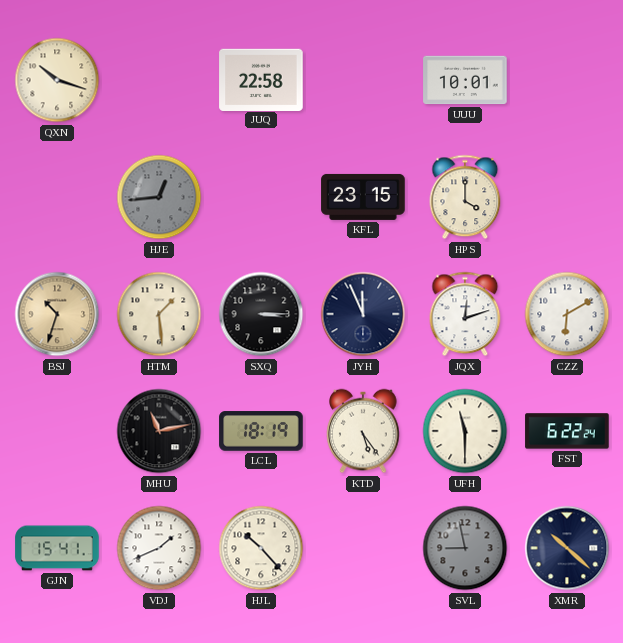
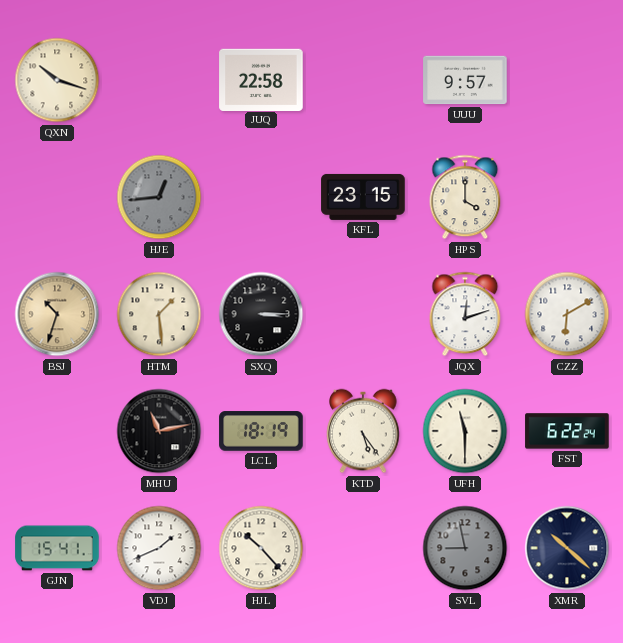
UUU: 10:01 -> 9:57
JYH: 11:56 -> none
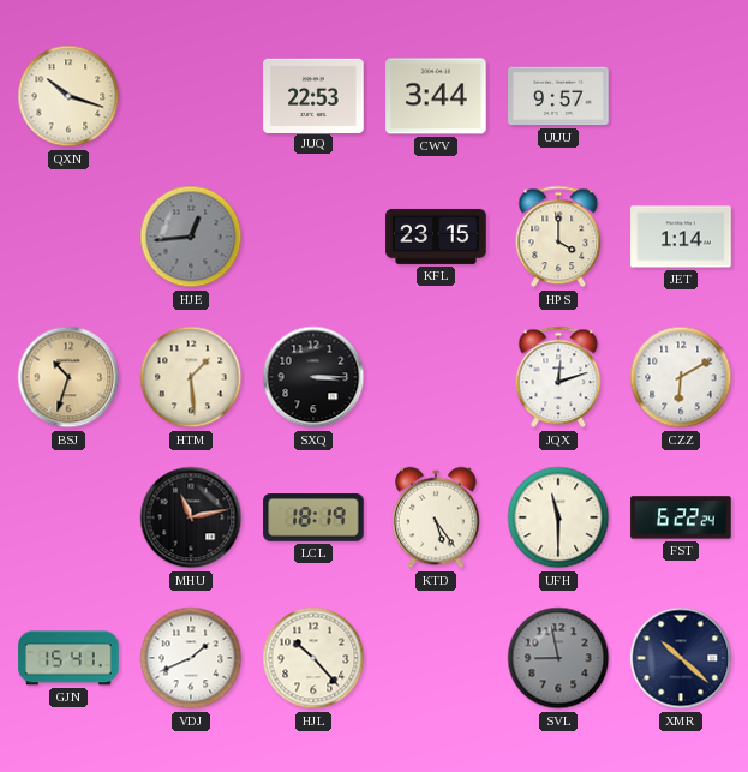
JUQ: 22:58 -> 22:53
CWV: none -> 3:44
JET: none -> 1:14
